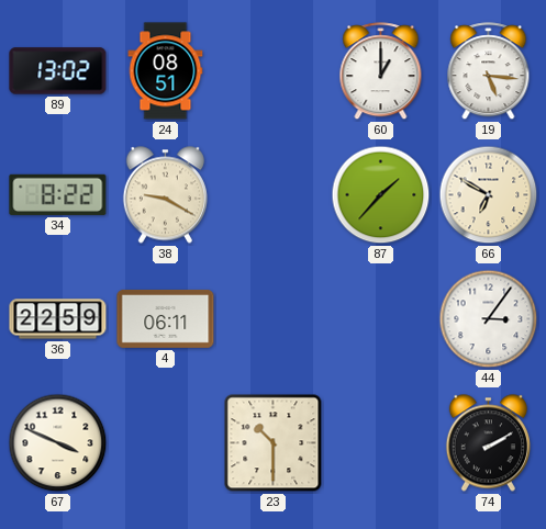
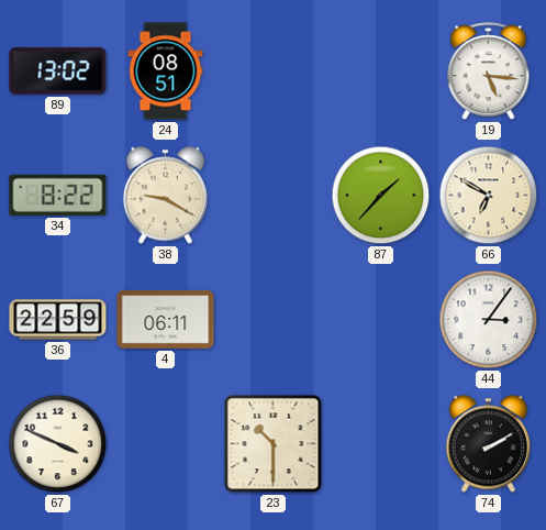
60: 1:00 -> none
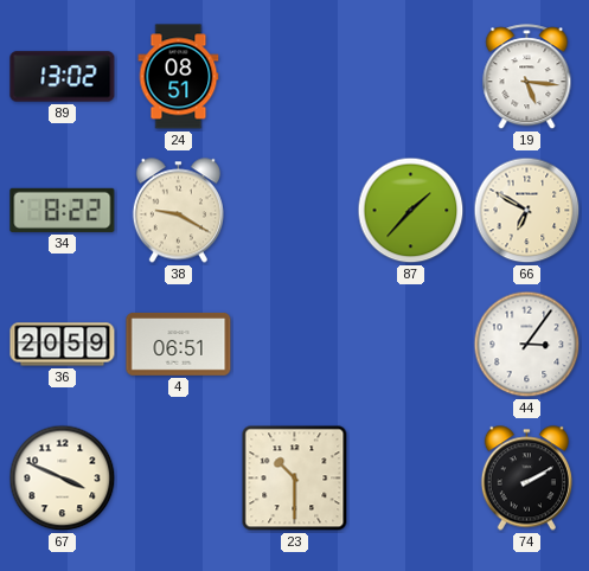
36: 22:59 -> 20:59
4: 06:11 -> 06:51
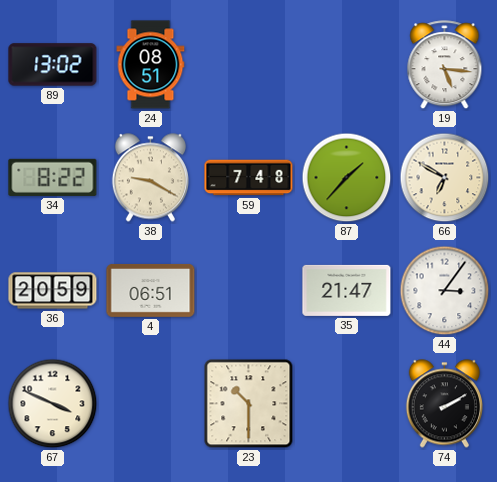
59: none -> 7:48
35: none -> 21:47
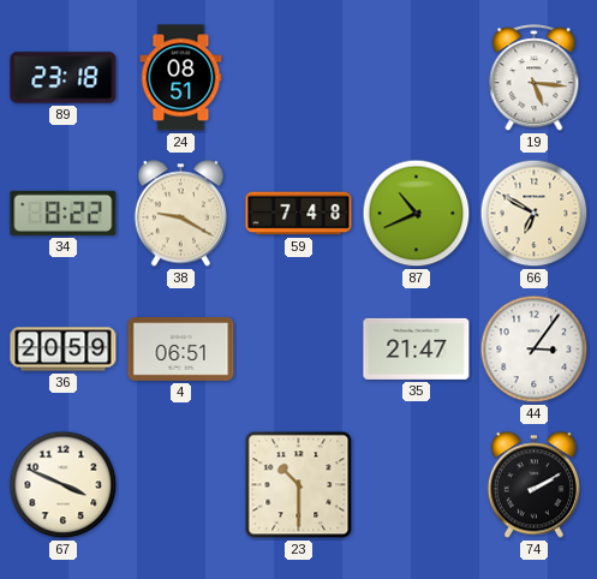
89: 13:02 -> 23:18
87: 1:37 -> 10:41
